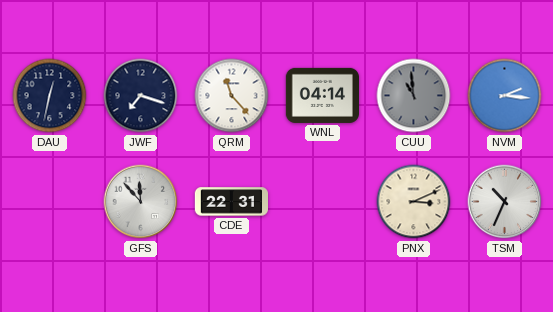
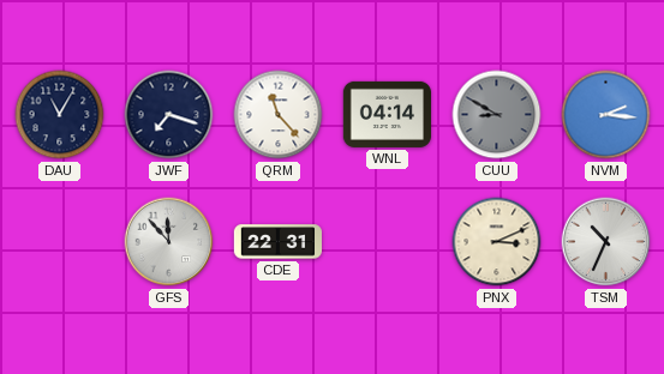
DAU: 12:32 -> 11:05
CUU: 10:59 -> 8:50
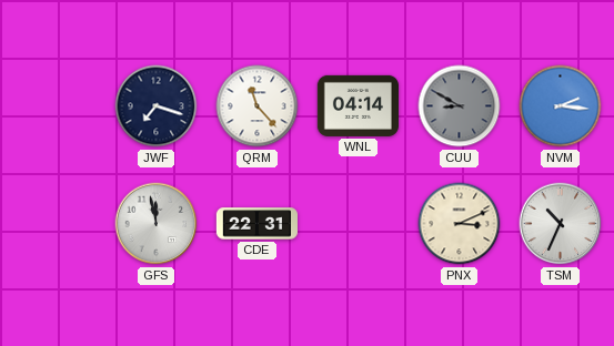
DAU: 11:05 -> none
GFS: 11:53 -> 11:58
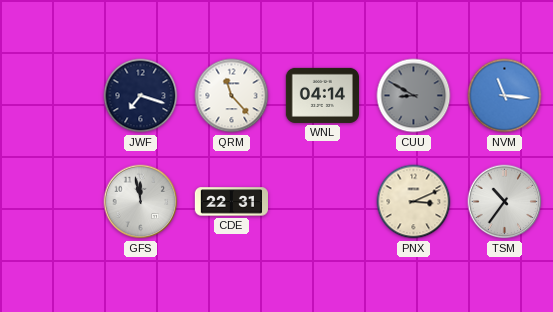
NVM: 2:16 -> 11:16
TSM: 10:34 -> 10:36
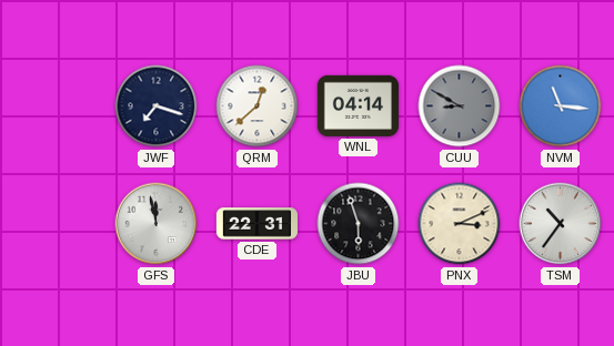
QRM: 11:23 -> 12:38
JBU: none -> 5:57
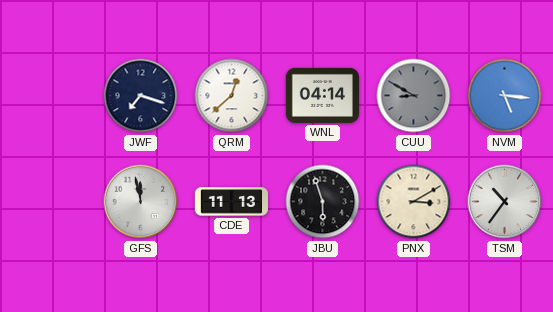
NVM: 11:16 -> 5:16
CDE: 22:31 -> 11:13
PNX: 3:11 -> 3:10
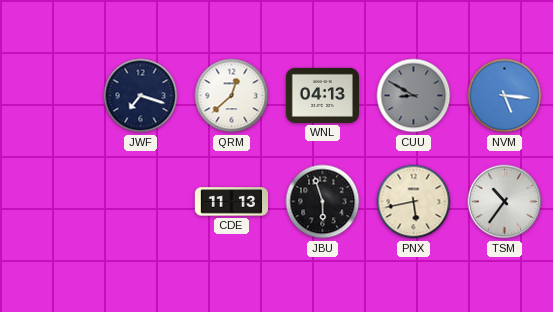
WNL: 04:14 -> 04:13
GFS: 11:58 -> none
PNX: 3:10 -> 5:43
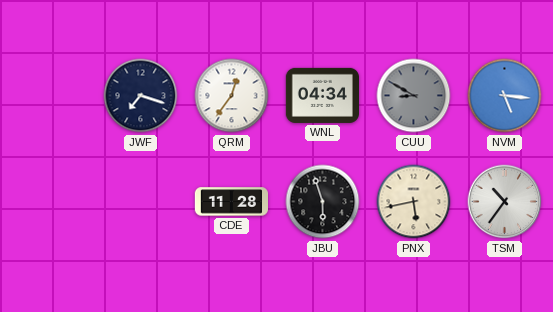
QRM: 12:38 -> 12:36
WNL: 04:13 -> 04:34
CDE: 11:13 -> 11:28
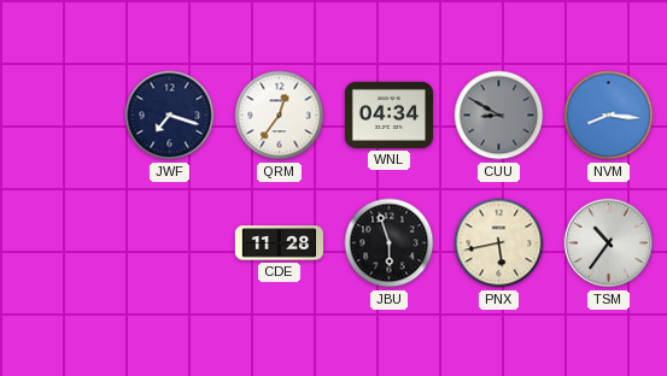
NVM: 5:16 -> 8:16
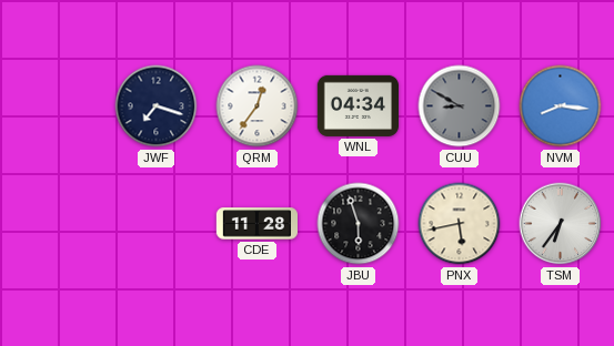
TSM: 10:36 -> 6:36
